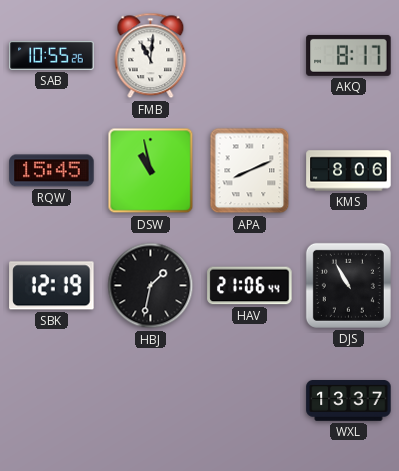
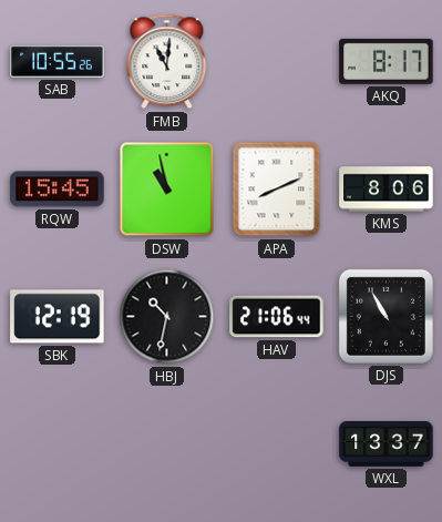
HBJ: 1:32 -> 10:32
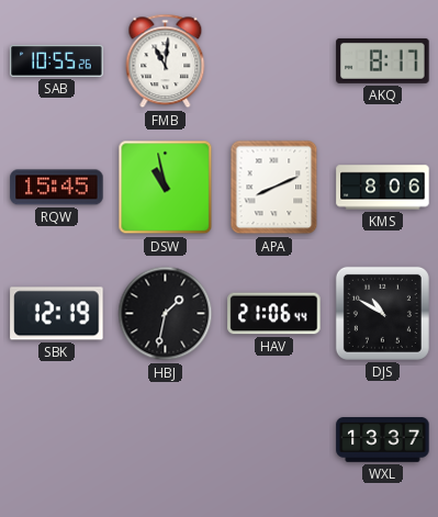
HBJ: 10:32 -> 1:32
DJS: 10:55 -> 10:50
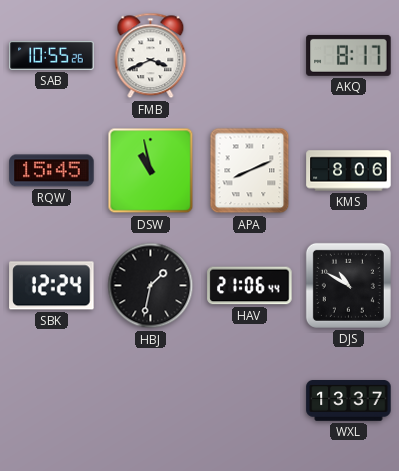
FMB: 11:01 -> 3:41
SBK: 12:19 -> 12:24
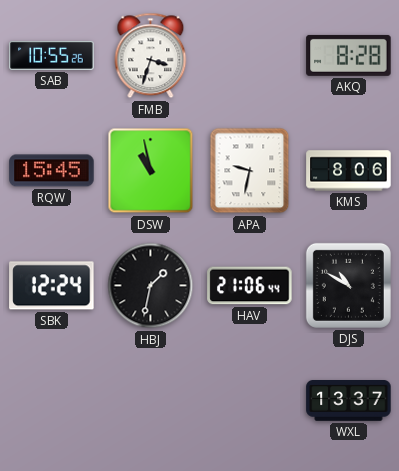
FMB: 3:41 -> 3:33
AKQ: 8:17 -> 8:28
APA: 8:11 -> 9:32
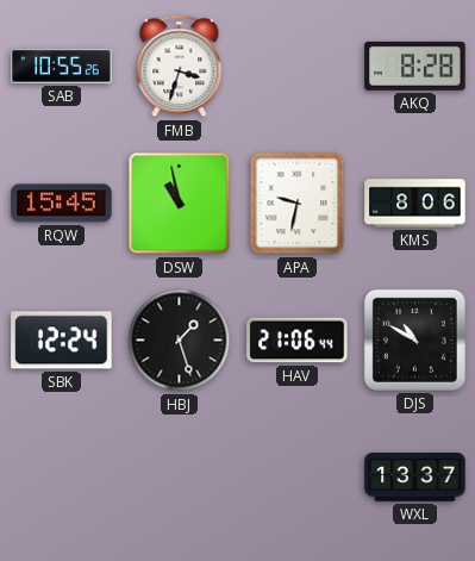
HBJ: 1:32 -> 1:27
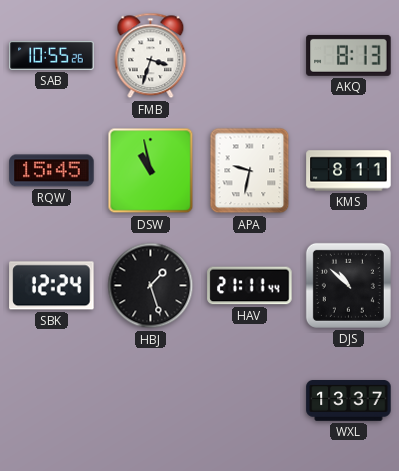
AKQ: 8:28 -> 8:13
KMS: 8:06 -> 8:11
HAV: 21:06 -> 21:11
DJS: 10:50 -> 10:52
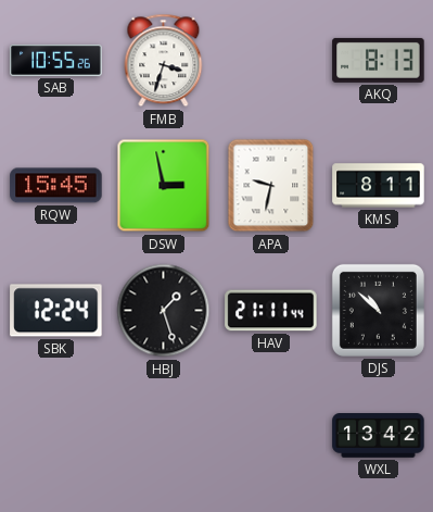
DSW: 10:58 -> 2:58
WXL: 13:37 -> 13:42
